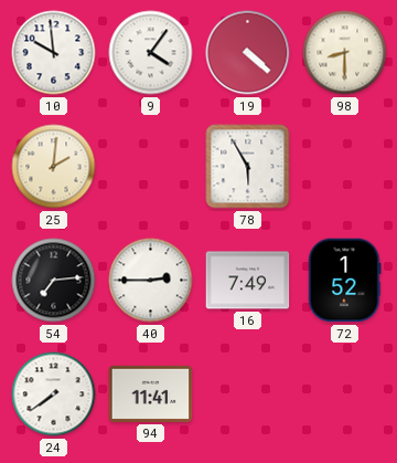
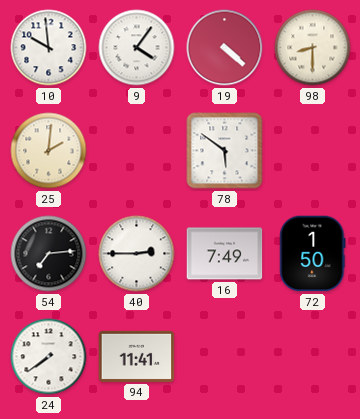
78: 5:55 -> 5:51
72: 1:52 -> 1:50
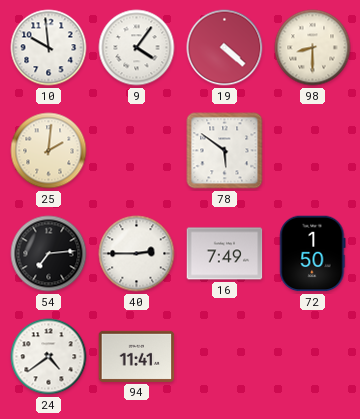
24: 7:39 -> 4:39
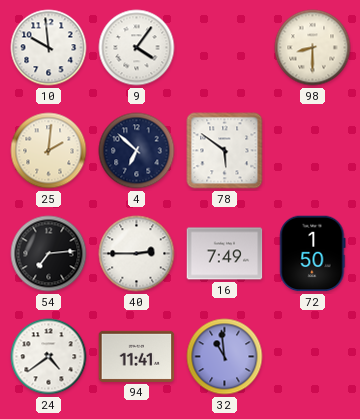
19: 4:22 -> none
4: none -> 6:52
32: none -> 10:59
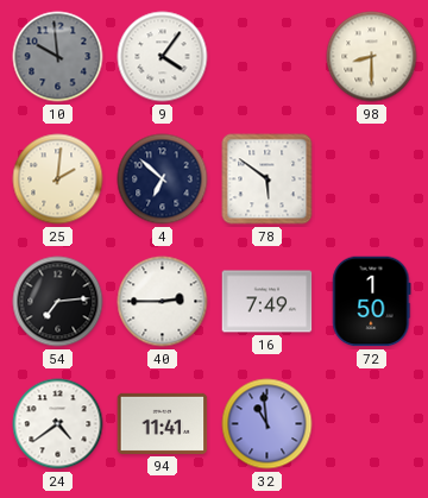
10 dial: white -> grey
